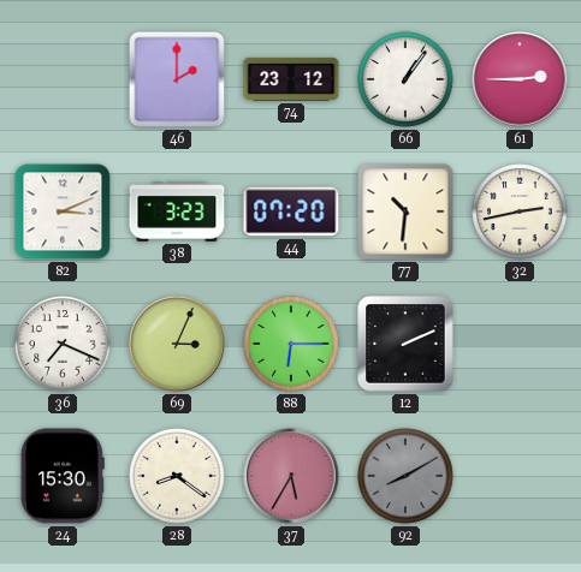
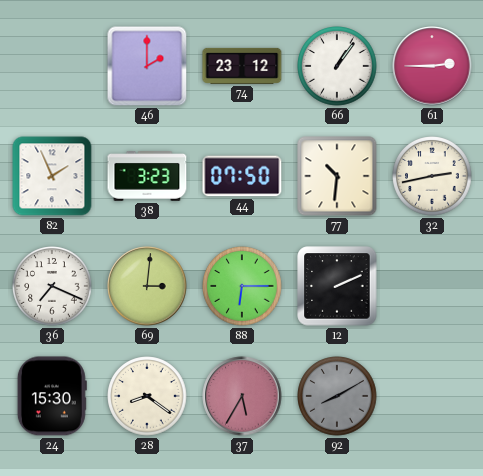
82: 3:11 -> 1:56
44: 07:20 -> 07:50
69: 3:04 -> 3:01
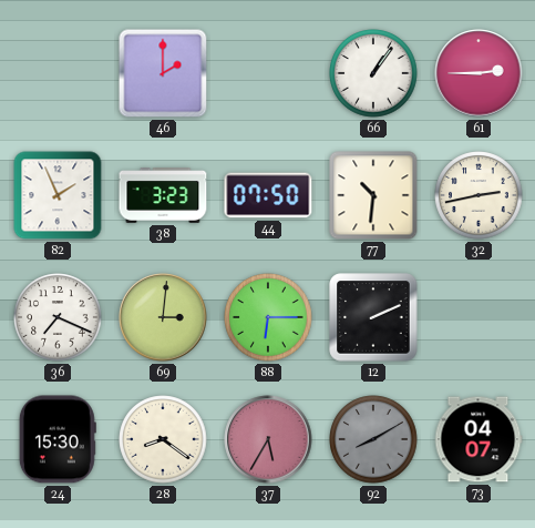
74: 23:12 -> none
73: none -> 04:07
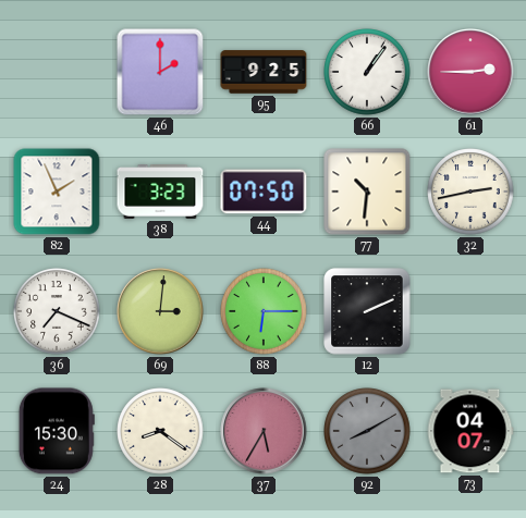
95: none -> 9:25
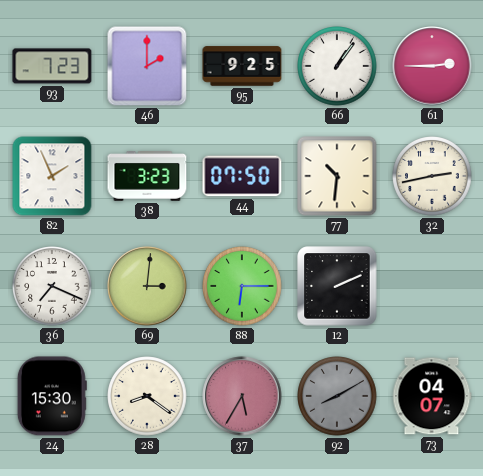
93: none -> 7:23
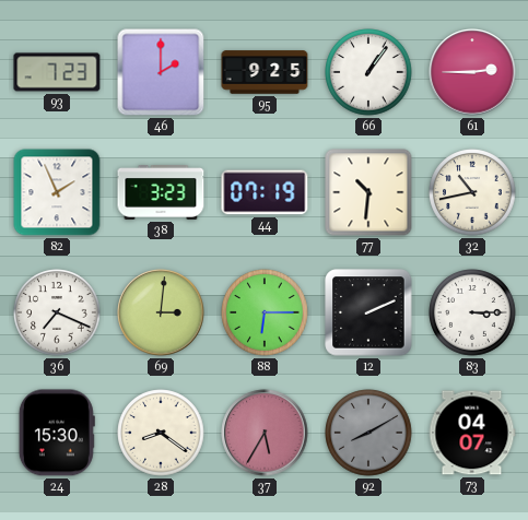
44: 07:50 -> 07:19
32: 2:43 -> 10:43
83: none -> 3:15
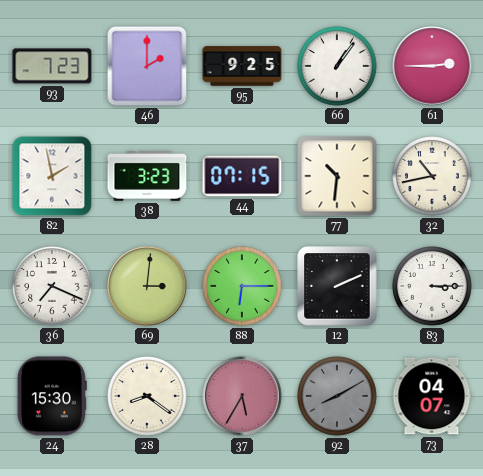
82: 1:56 -> 1:58
44: 07:19 -> 07:15
